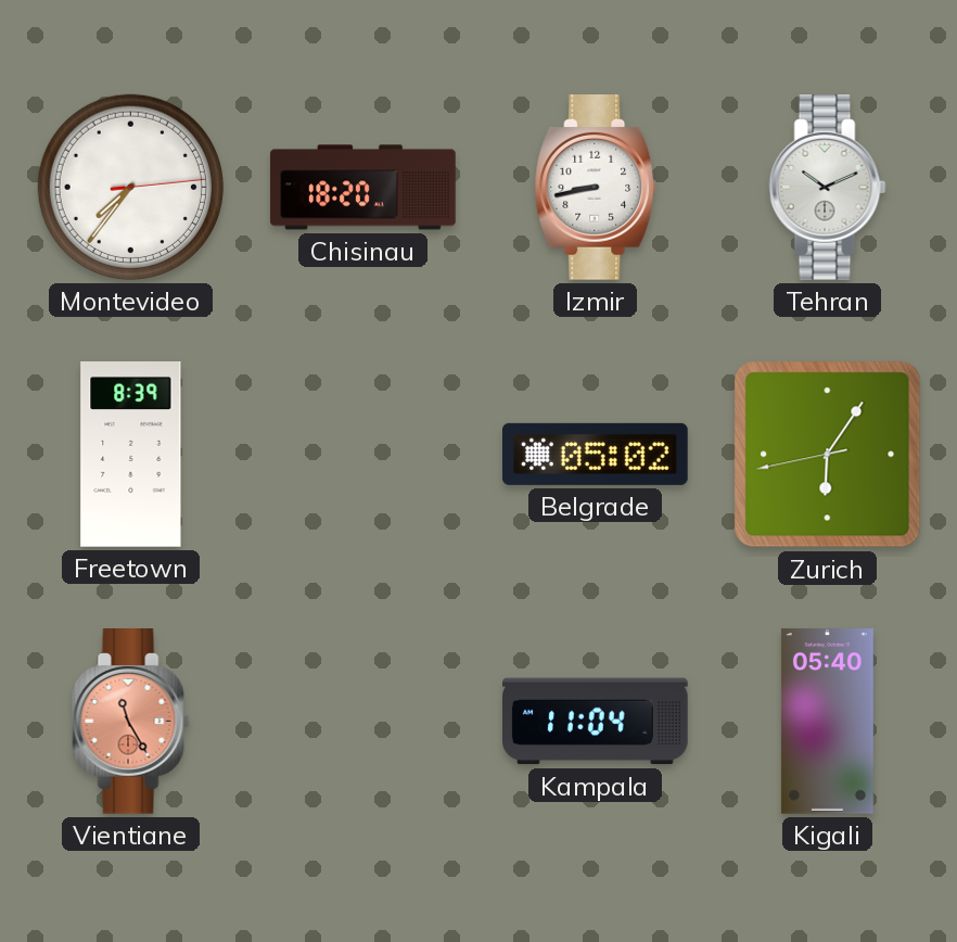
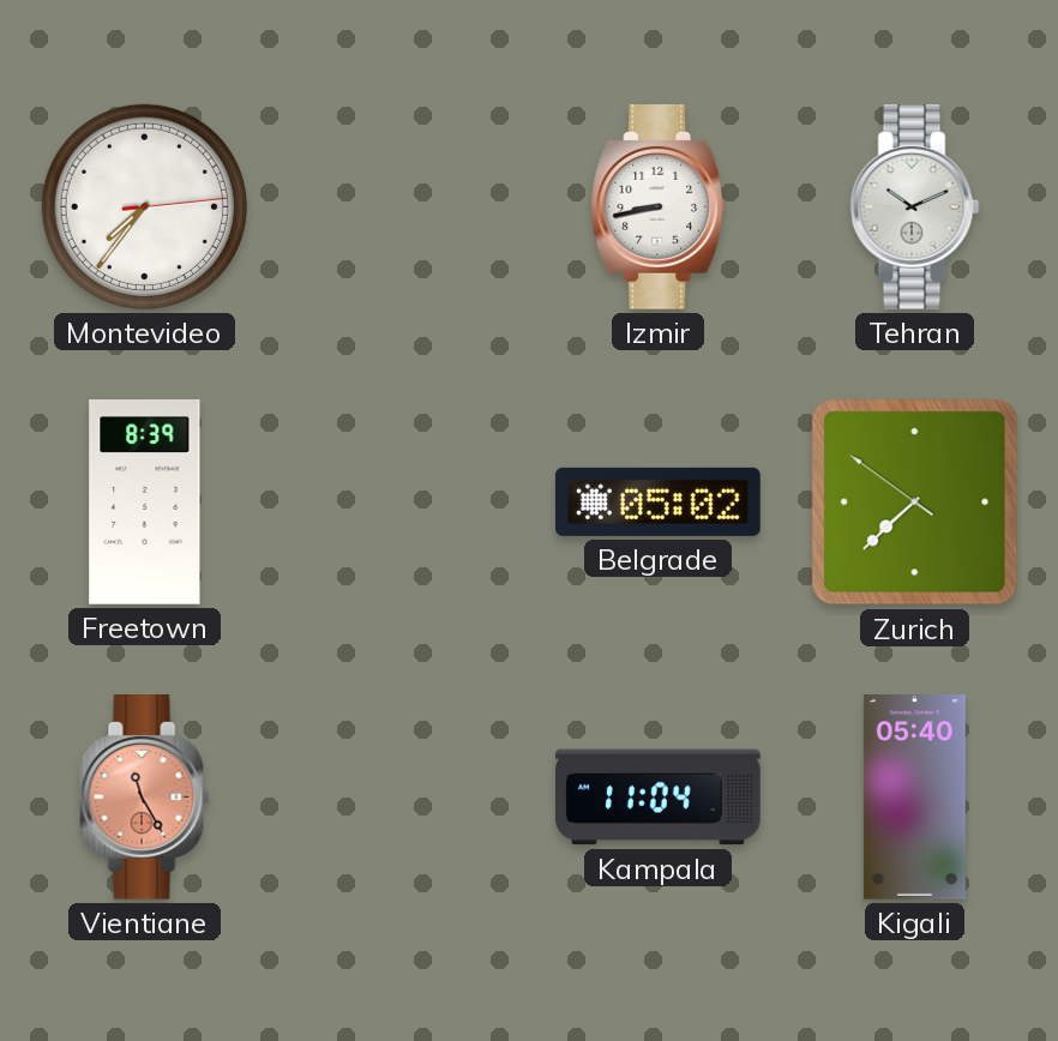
Chisinau: 18:20 -> none
Zurich: 6:05 -> 7:37
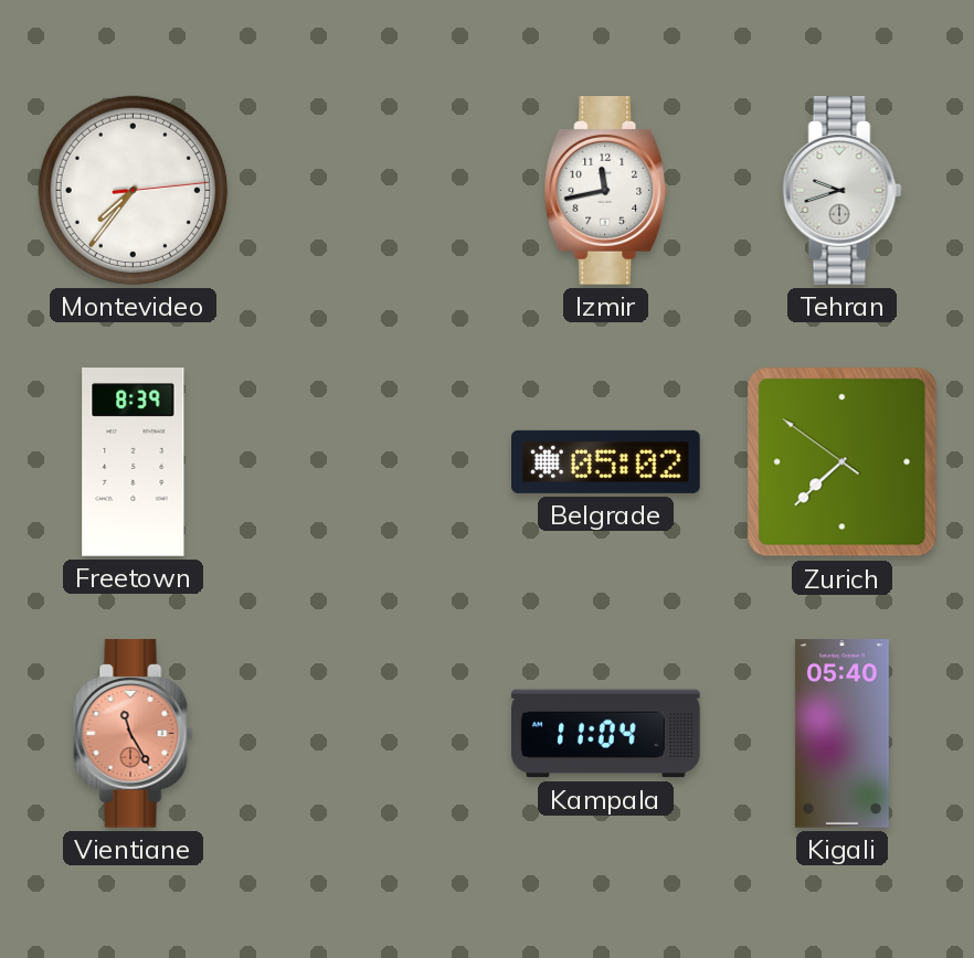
Izmir: 8:43 -> 11:43
Tehran: 10:11 -> 9:42
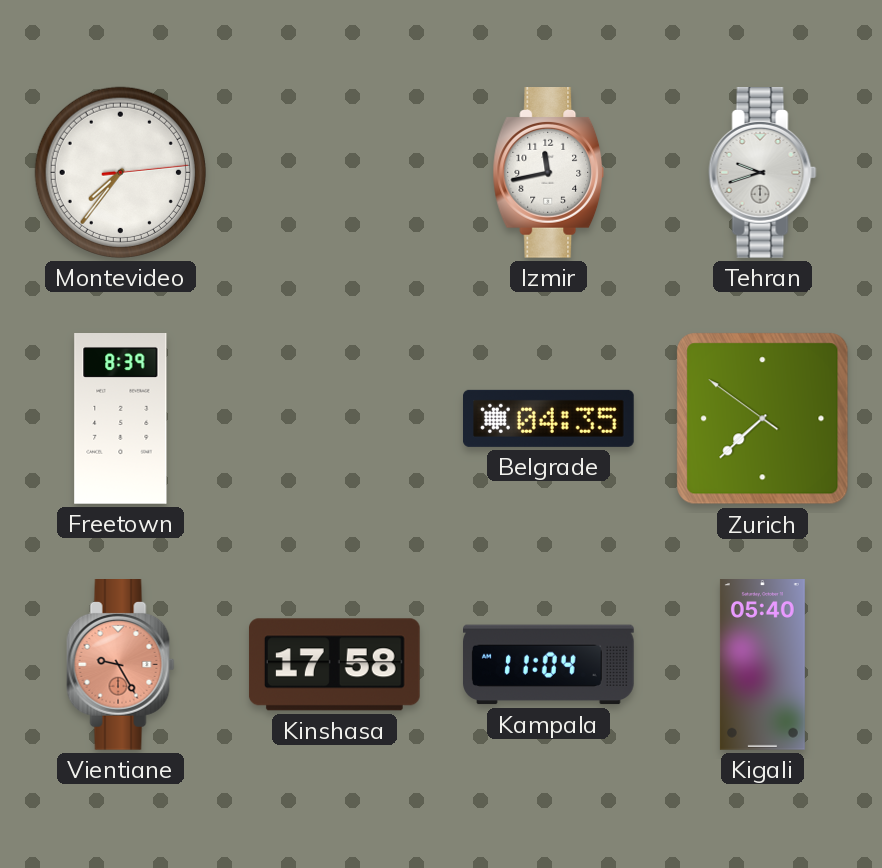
Belgrade: 05:02 -> 04:35
Vientiane: 11:25 -> 9:25
Kinshasa: none -> 17:58
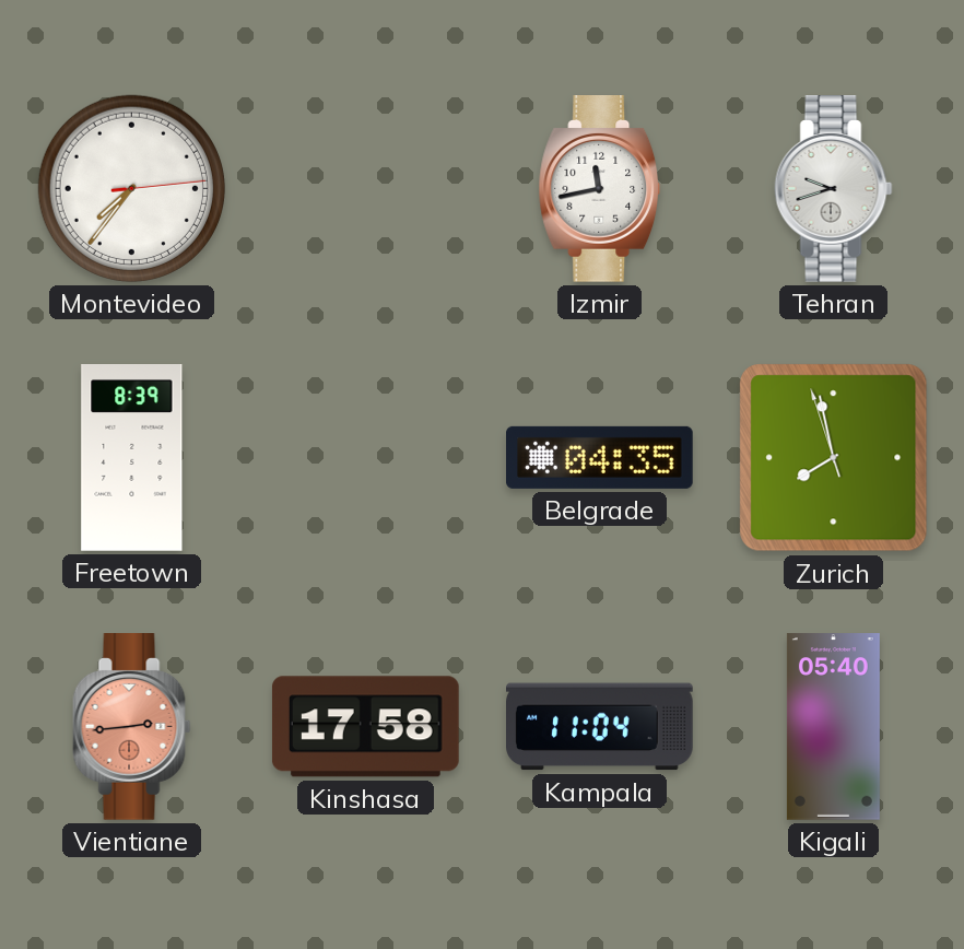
Zurich: 7:37 -> 7:57
Vientiane: 9:25 -> 2:44
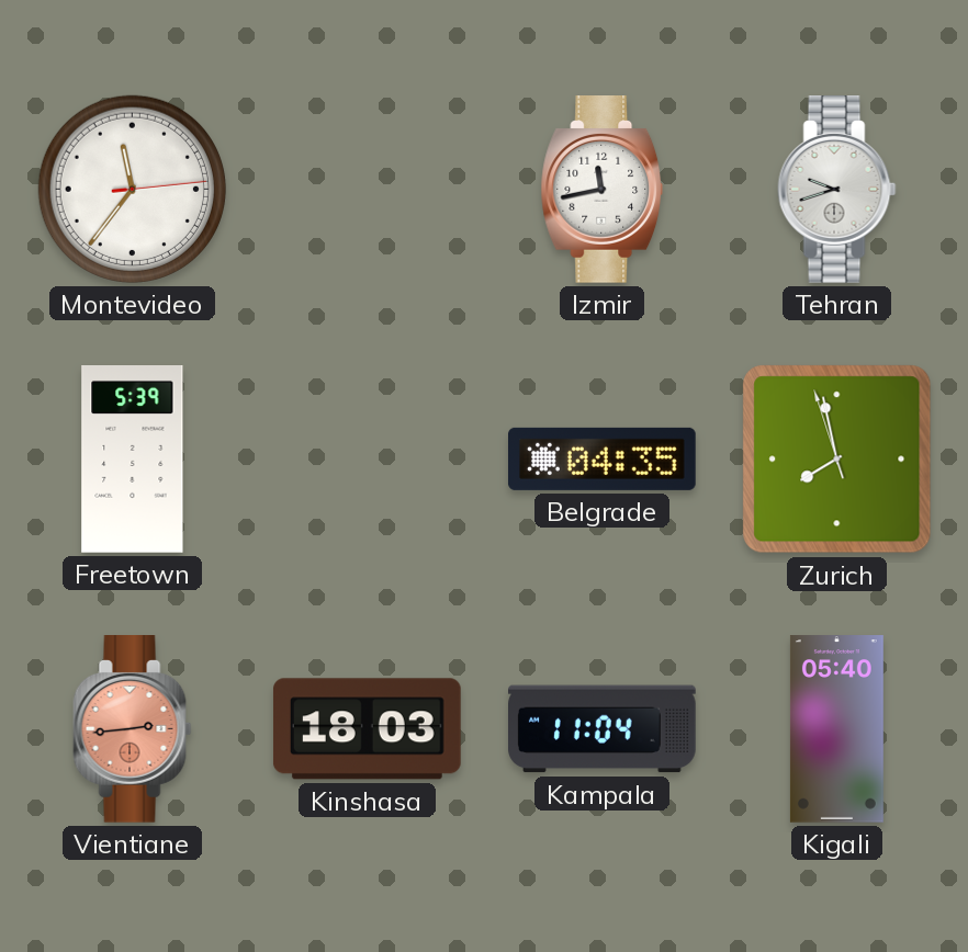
Montevideo: 7:36 -> 11:36
Freetown: 8:39 -> 5:39
Kinshasa: 17:58 -> 18:03
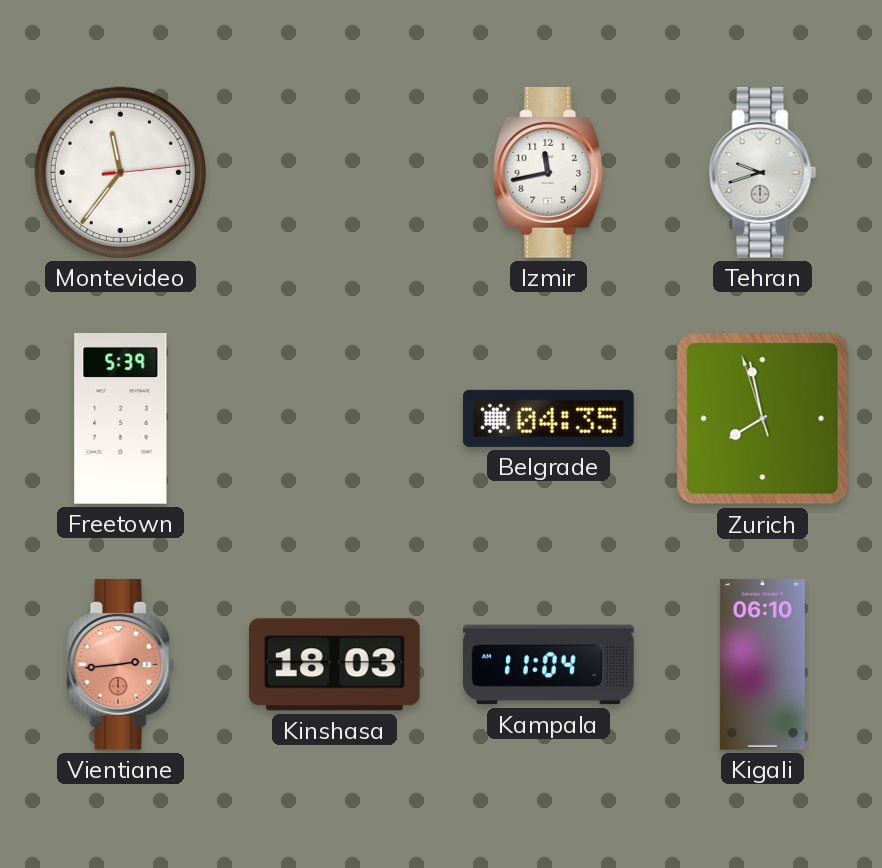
Kigali: 05:40 -> 06:10
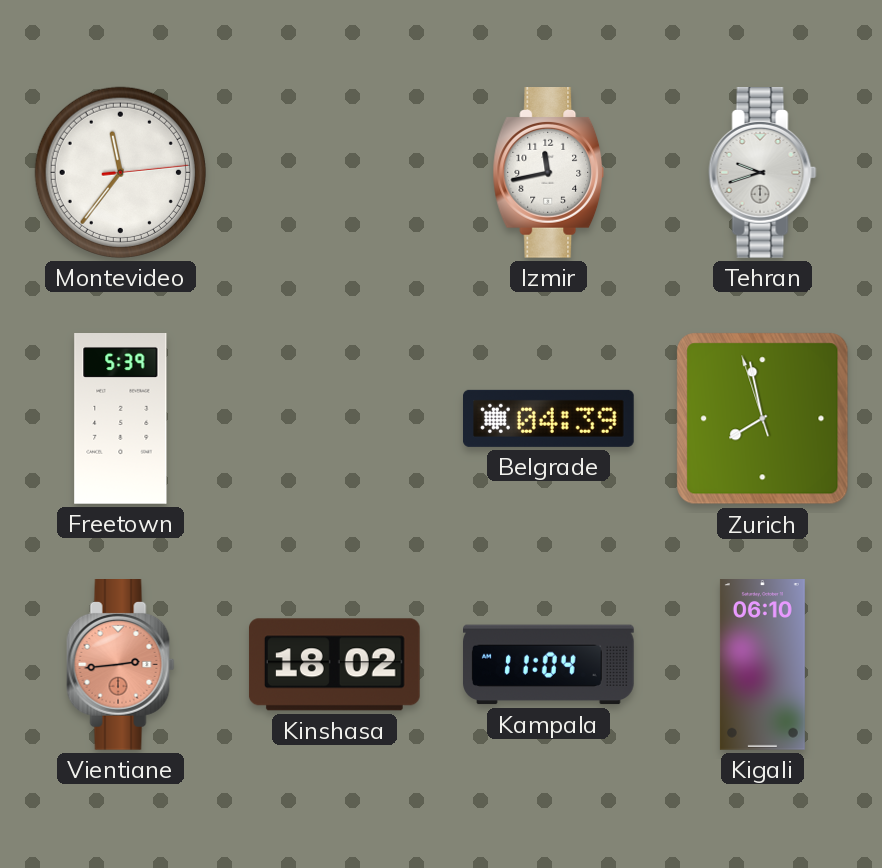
Belgrade: 04:35 -> 04:39
Kinshasa: 18:03 -> 18:02
